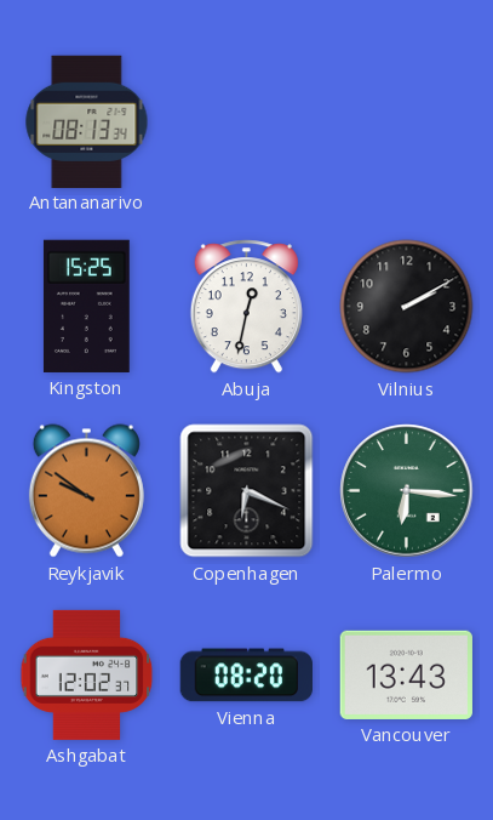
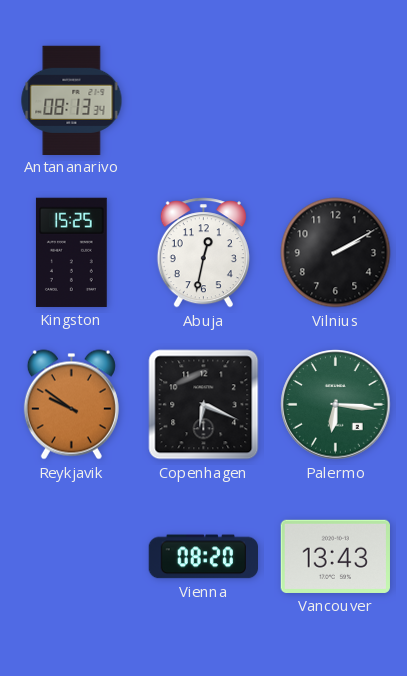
Ashgabat: 12:02 -> none
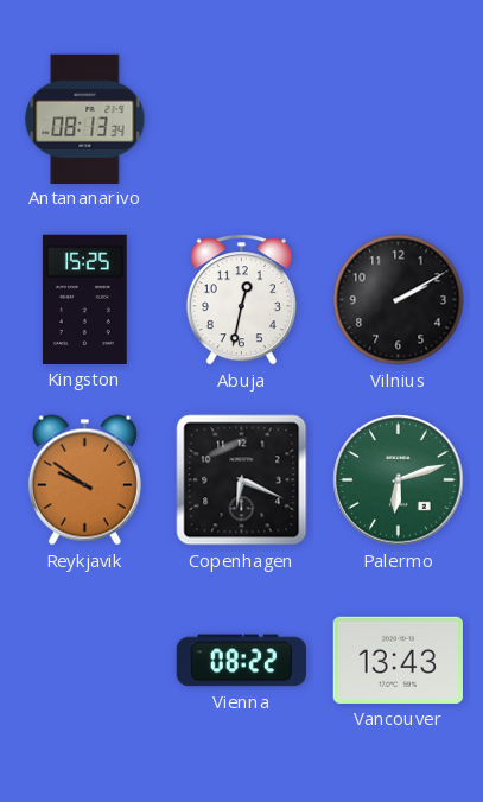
Palermo: 6:16 -> 6:12
Vienna: 08:20 -> 08:22
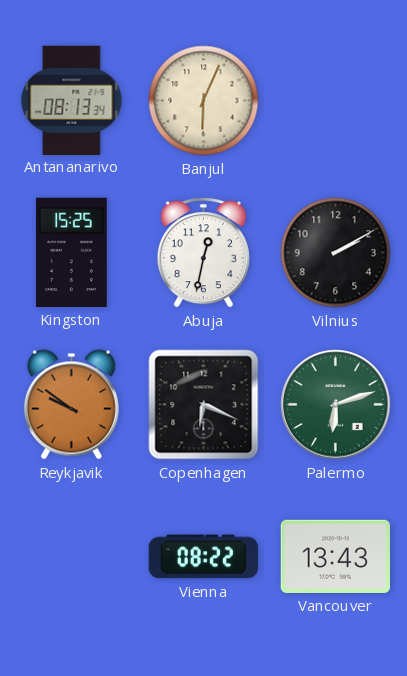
Banjul: none -> 6:04
